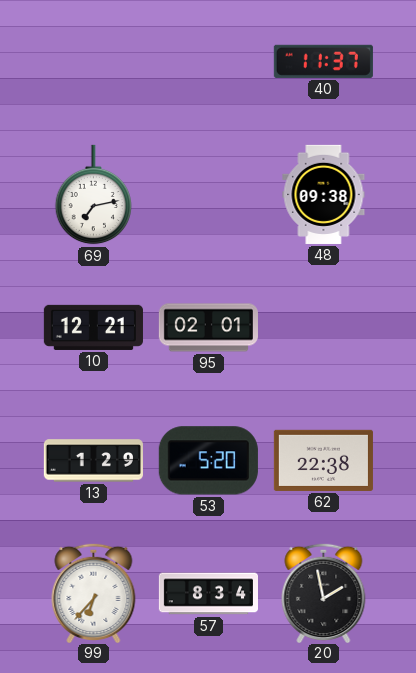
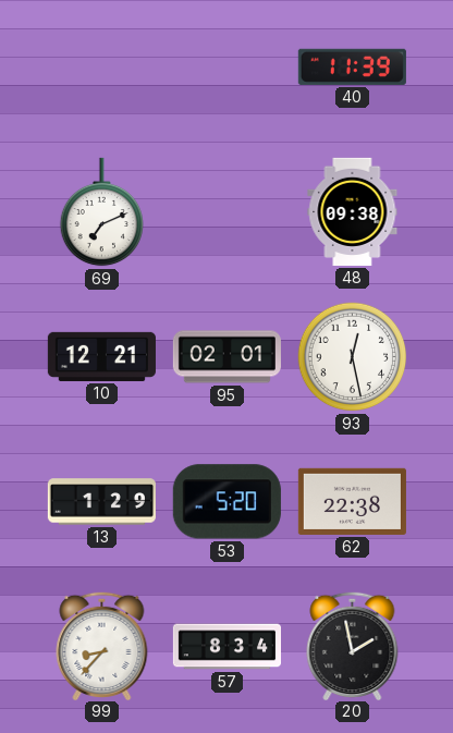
40: 11:37 -> 11:39
69: 7:13 -> 7:11
93: none -> 12:28
99: 6:37 -> 8:37
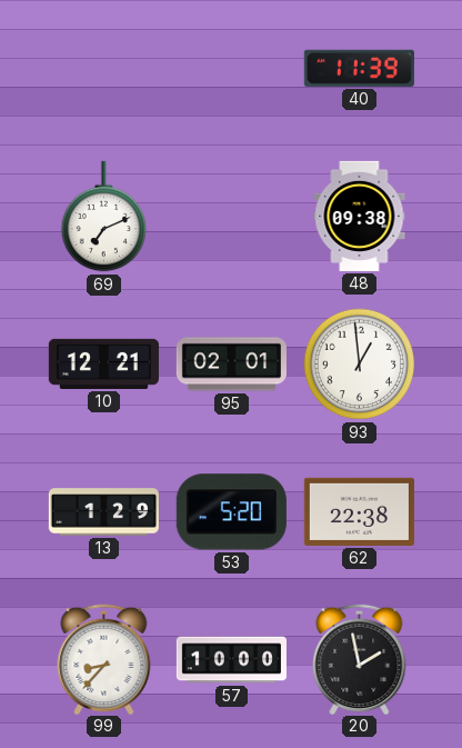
93: 12:28 -> 12:59
57: 8:34 -> 10:00
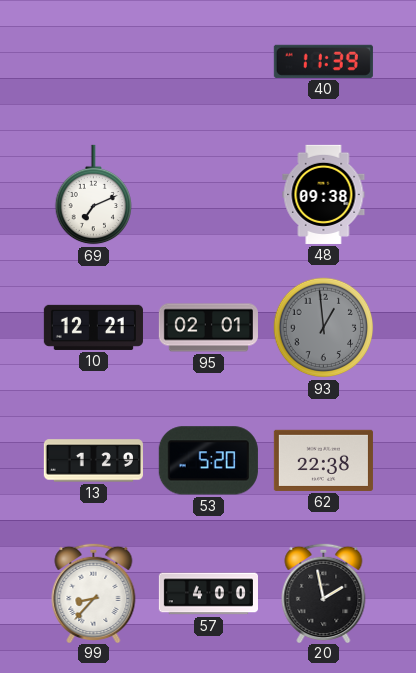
93 dial: white -> grey
57: 10:00 -> 4:00
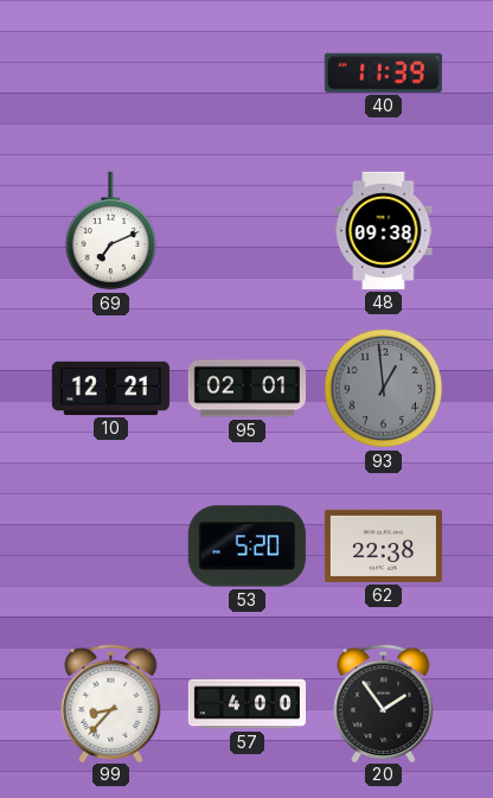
13: 1:29 -> none
20: 1:58 -> 1:54
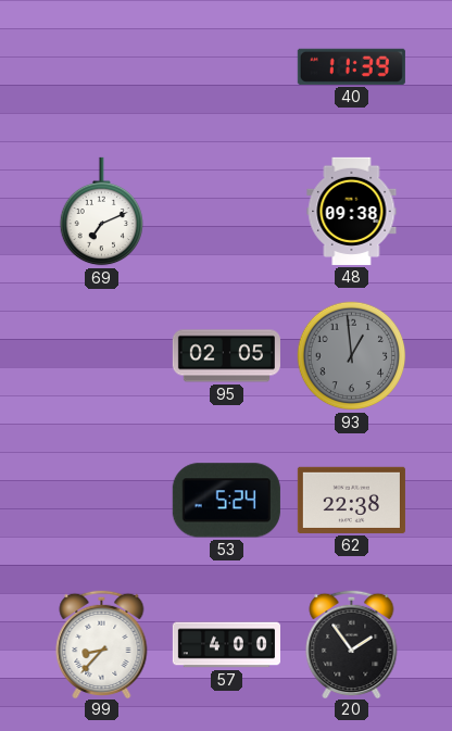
10: 12:21 -> none
95: 02:01 -> 02:05
53: 5:20 -> 5:24
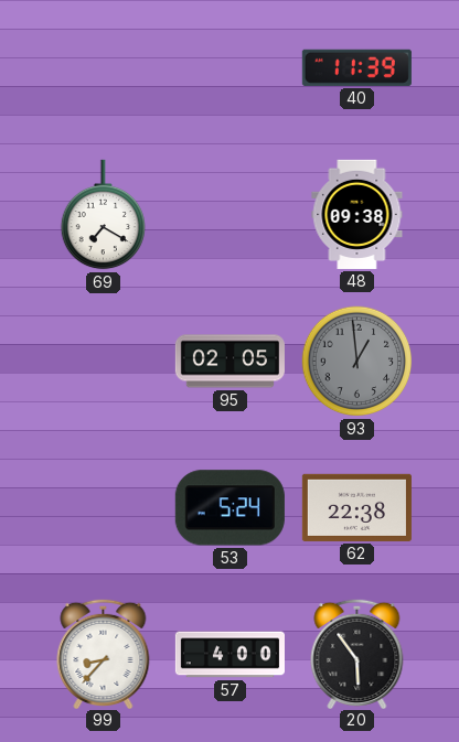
69: 7:11 -> 7:20
20: 1:54 -> 5:54
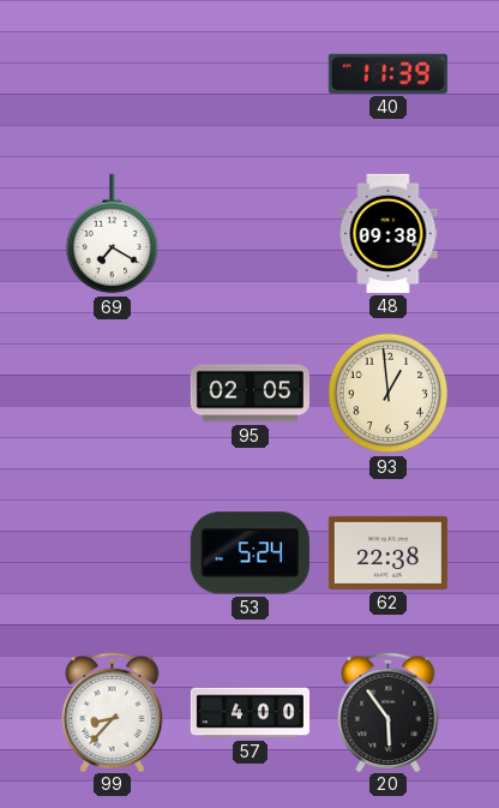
93 dial: grey -> cream
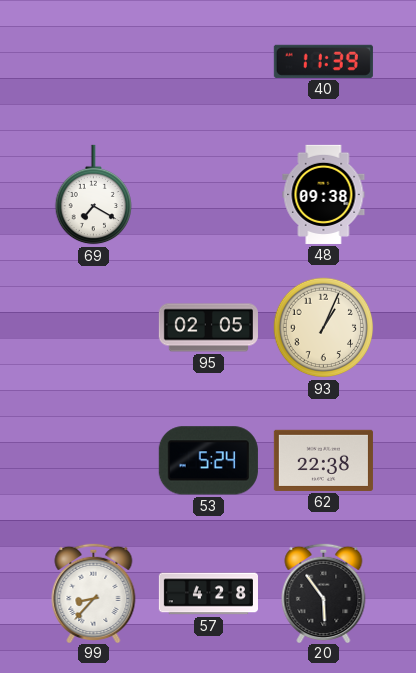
93: 12:59 -> 1:04
57: 4:00 -> 4:28
